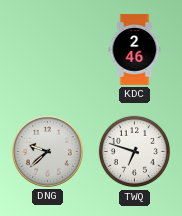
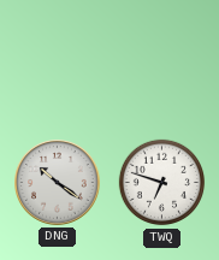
KDC: 2:46 -> none
DNG: 9:38 -> 10:21
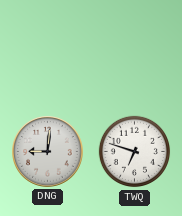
DNG: 10:21 -> 9:01
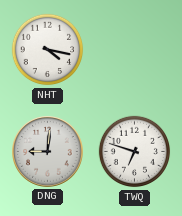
NHT: none -> 4:17
